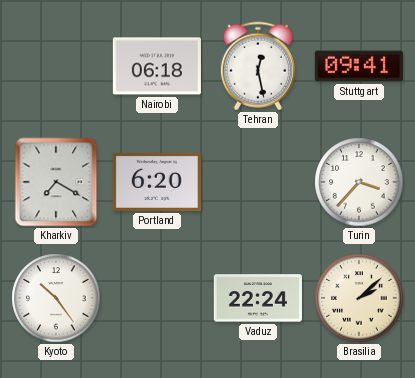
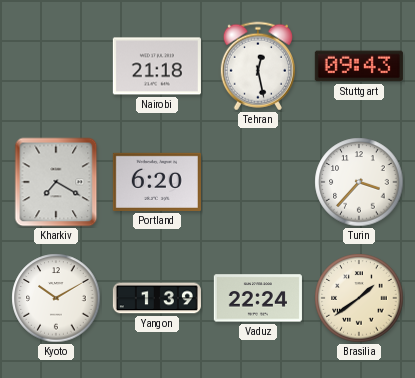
Nairobi: 06:18 -> 21:18
Stuttgart: 09:41 -> 09:43
Kyoto: 10:24 -> 10:10
Yangon: none -> 1:39
Brasilia: 2:08 -> 1:39
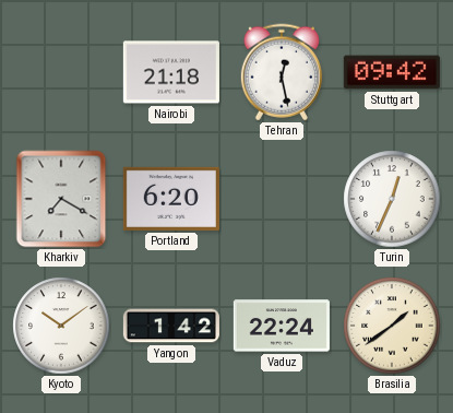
Stuttgart: 09:43 -> 09:42
Turin: 3:37 -> 12:34
Kyoto: 10:10 -> 10:09
Yangon: 1:39 -> 1:42
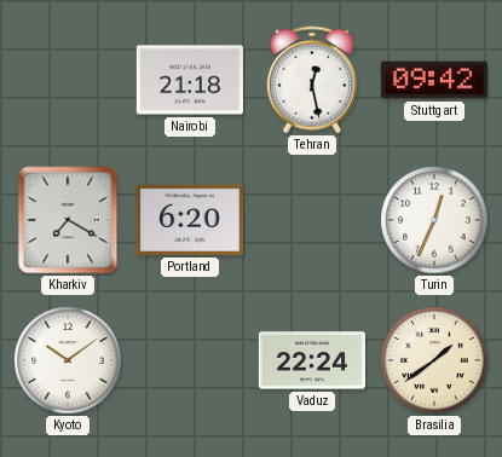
Yangon: 1:42 -> none
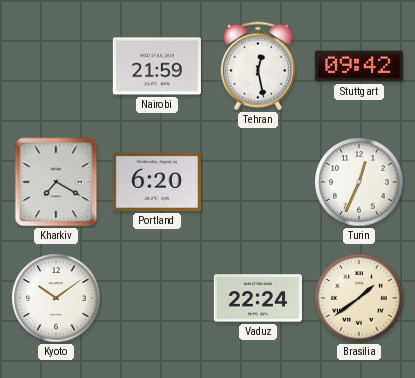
Nairobi: 21:18 -> 21:59
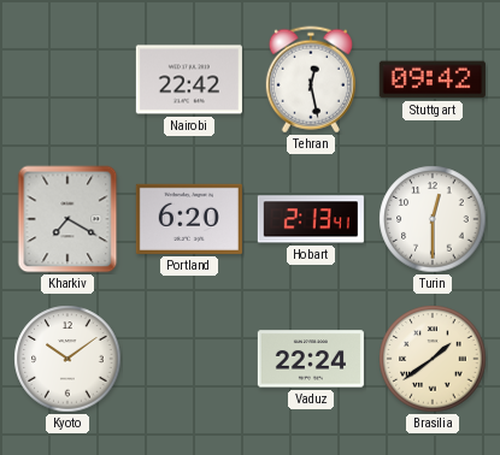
Nairobi: 21:59 -> 22:42
Hobart: none -> 2:13
Turin: 12:34 -> 12:30
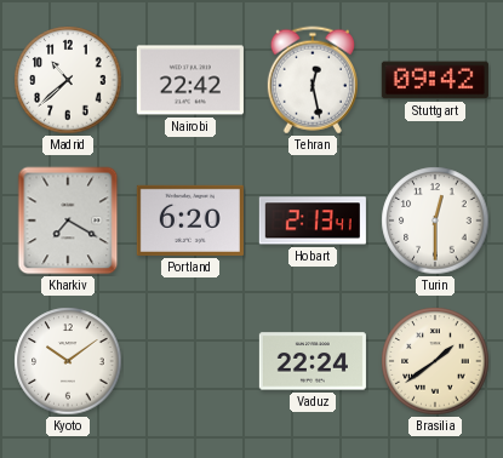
Madrid: none -> 10:38
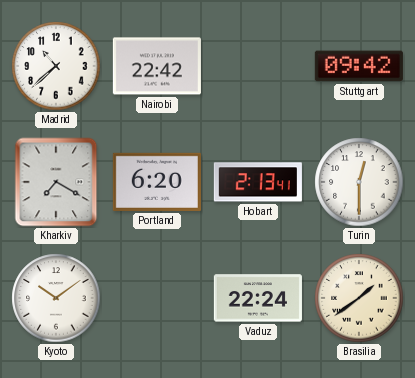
Tehran: 12:28 -> none
